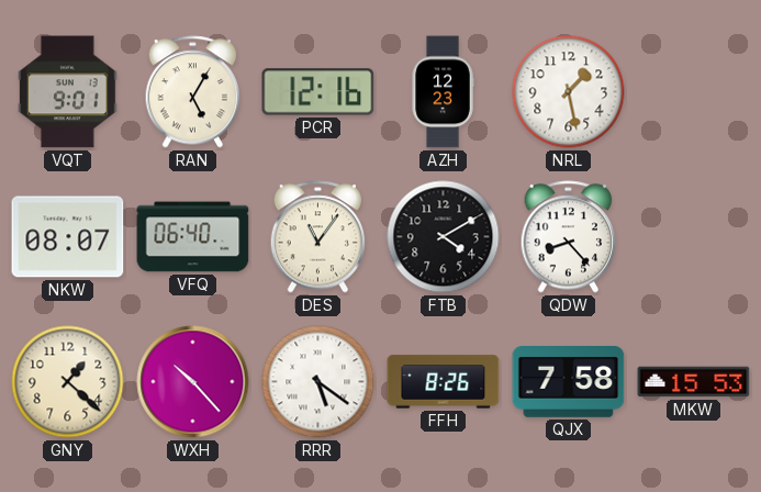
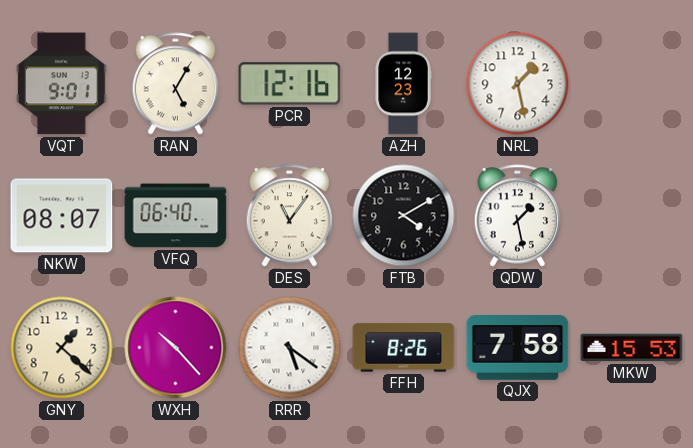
QDW: 8:23 -> 1:28
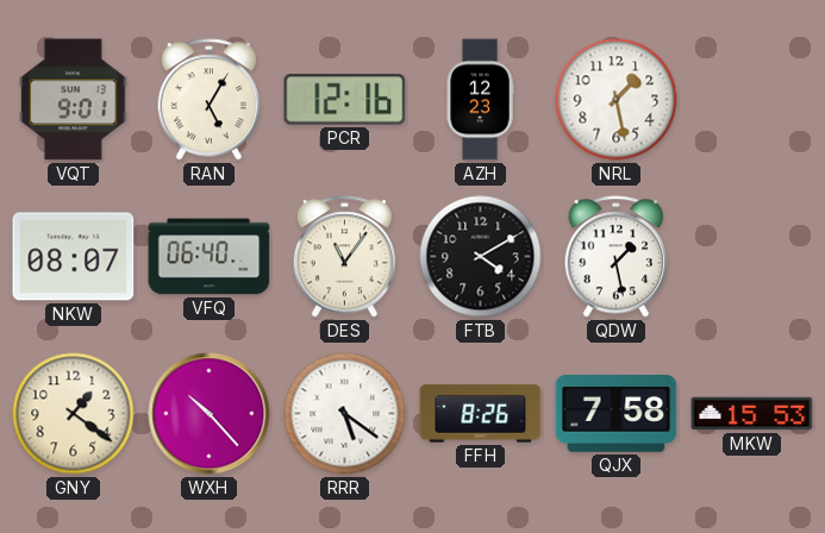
GNY: 1:22 -> 1:21
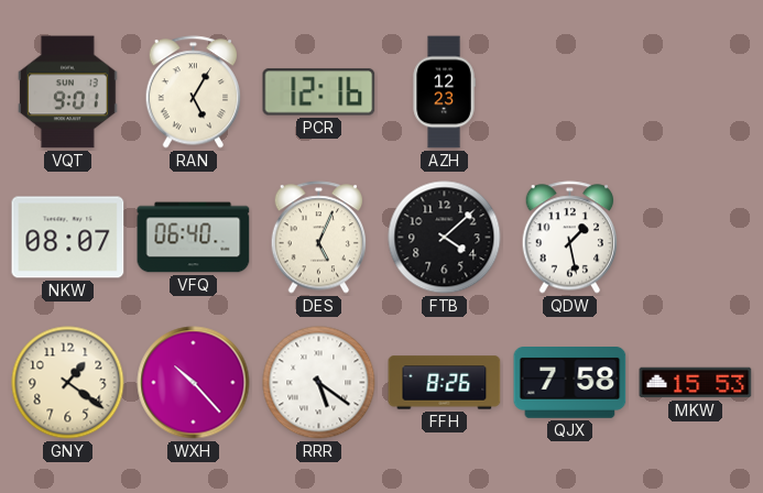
NRL: 1:28 -> none
DES: 11:06 -> 5:04
FTB: 4:10 -> 4:08
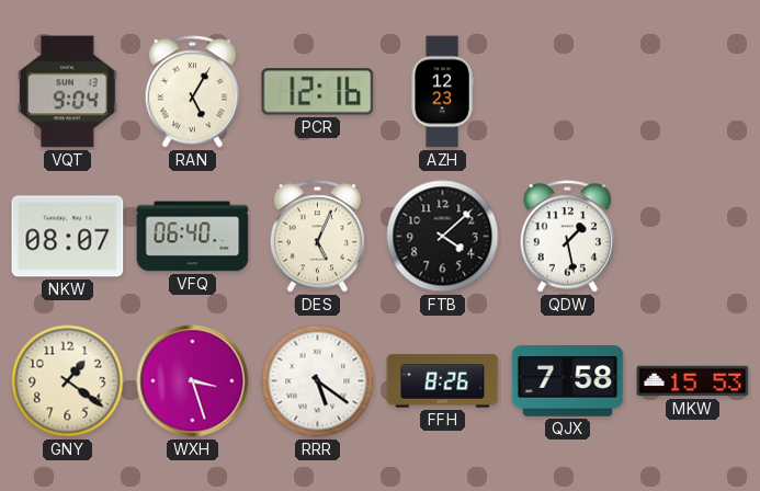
VQT: 9:01 -> 9:04
WXH: 10:23 -> 3:27
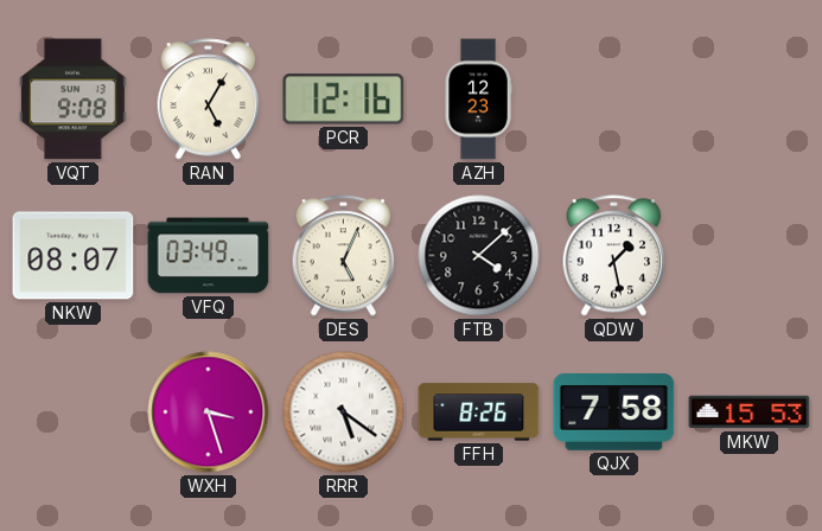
VQT: 9:04 -> 9:08
VFQ: 06:40 -> 03:49
GNY: 1:21 -> none
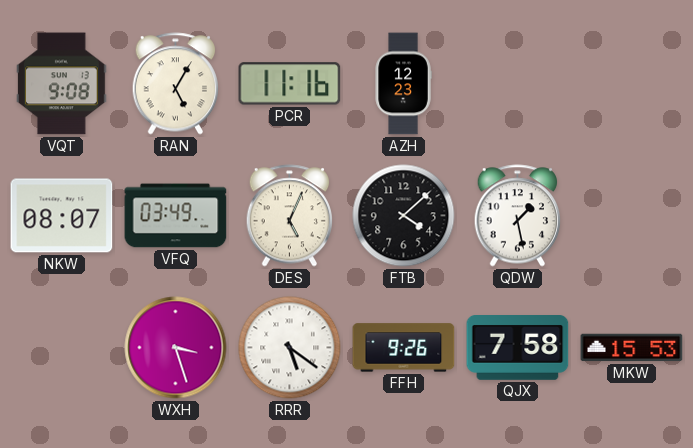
PCR: 12:16 -> 11:16
FFH: 8:26 -> 9:26
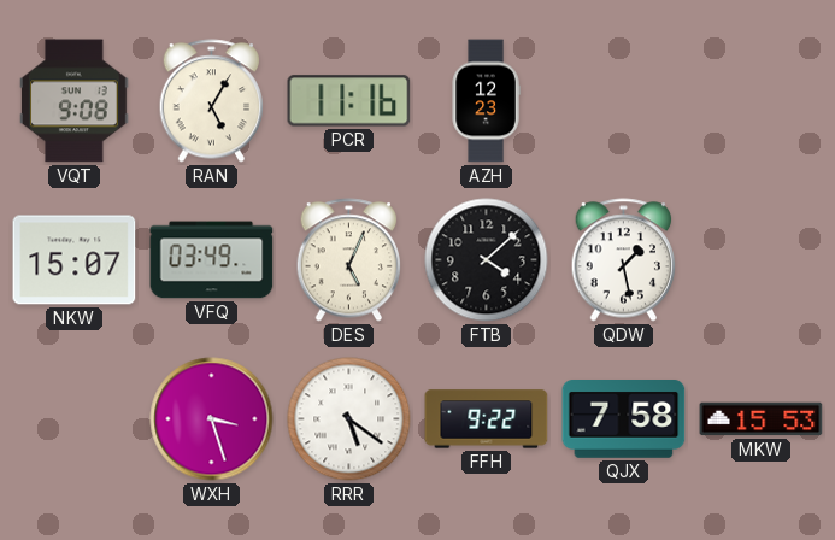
NKW: 08:07 -> 15:07
FFH: 9:26 -> 9:22
